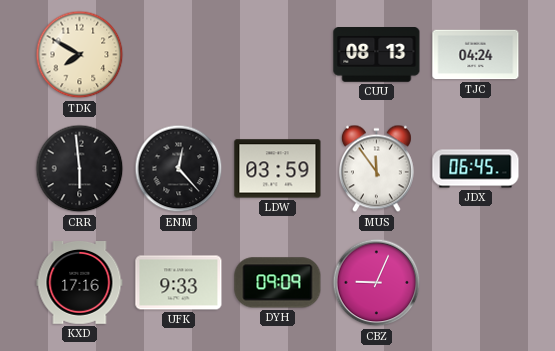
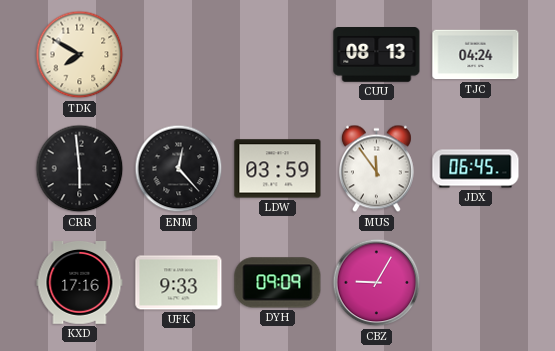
CBZ: 9:04 -> 9:05
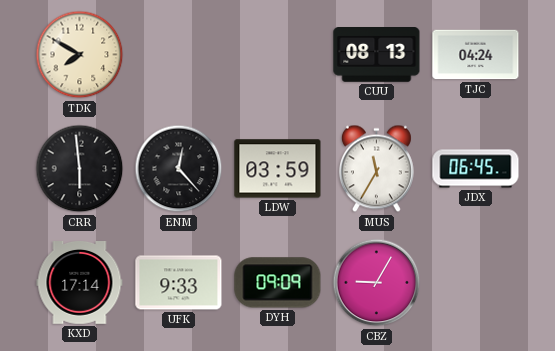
MUS: 11:54 -> 11:35
KXD: 17:16 -> 17:14
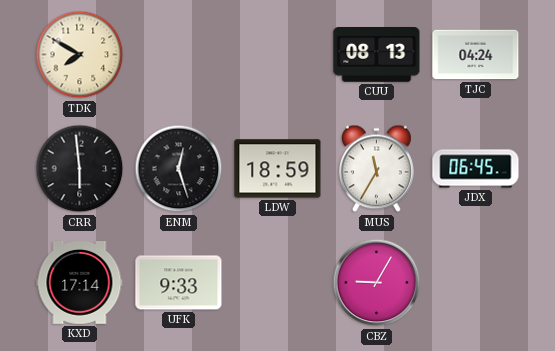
ENM: 12:23 -> 12:27
LDW: 03:59 -> 18:59
DYH: 09:09 -> none
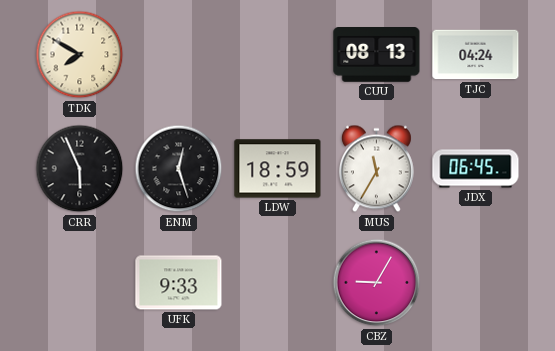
CRR: 5:59 -> 5:56
KXD: 17:14 -> none
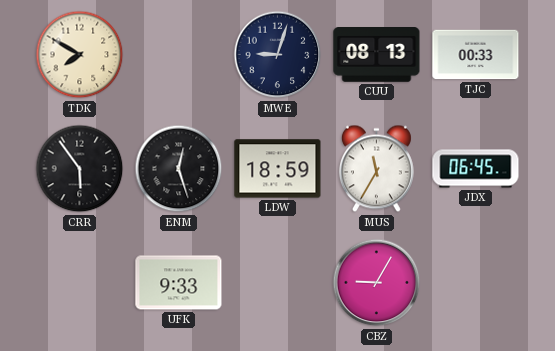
MWE: none -> 9:03
TJC: 04:24 -> 00:33
CRR: 5:56 -> 5:54
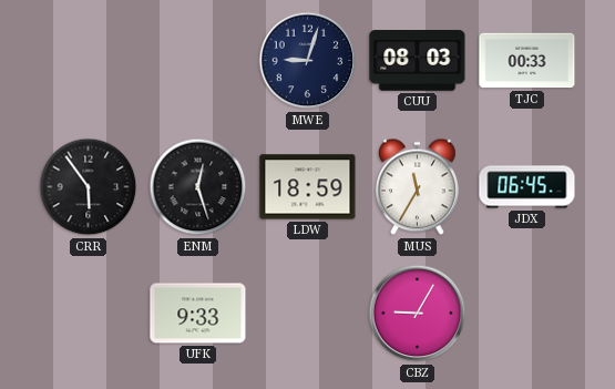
TDK: 7:50 -> none
CUU: 08:13 -> 08:03
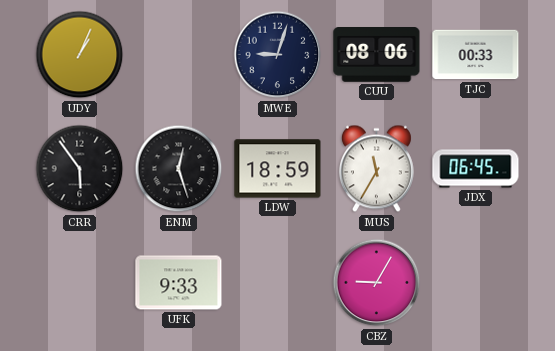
UDY: none -> 1:04
CUU: 08:03 -> 08:06
